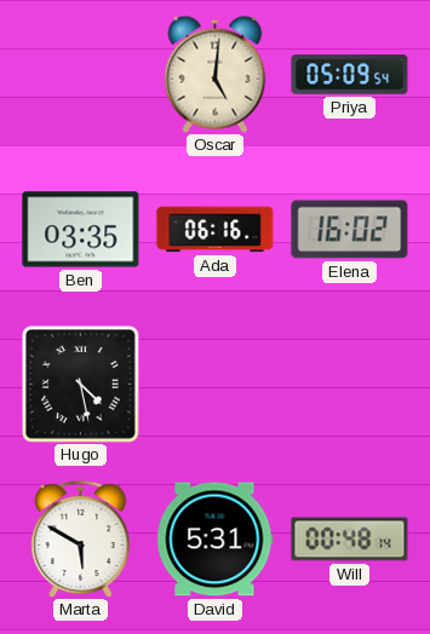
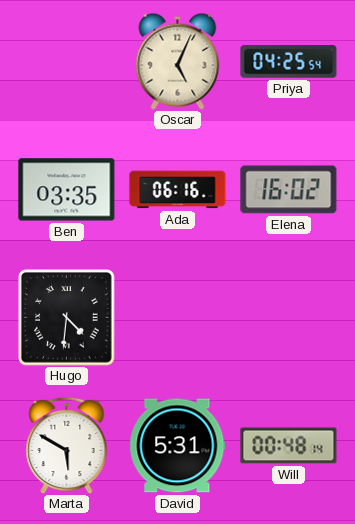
Oscar: 5:01 -> 5:04
Priya: 05:09 -> 04:25
Hugo: 4:28 -> 4:31
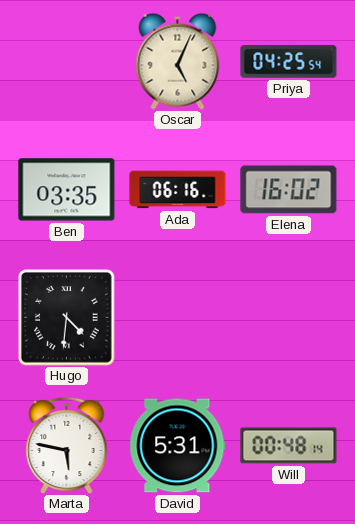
Marta: 5:50 -> 5:47
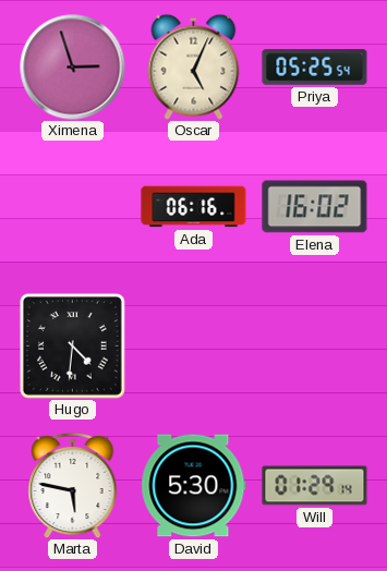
Ximena: none -> 2:57
Priya: 04:25 -> 05:25
Ben: 03:35 -> none
David: 5:31 -> 5:30
Will: 00:48 -> 01:29
